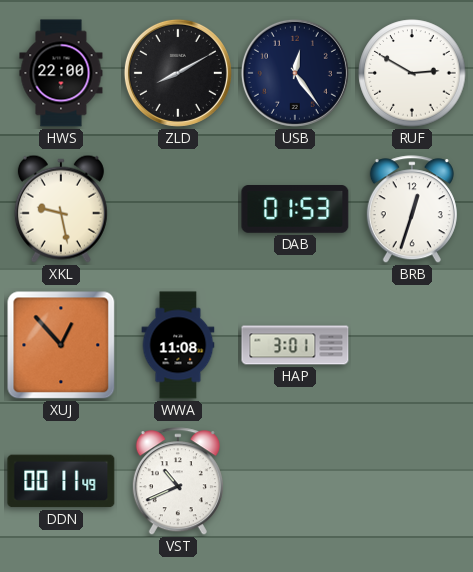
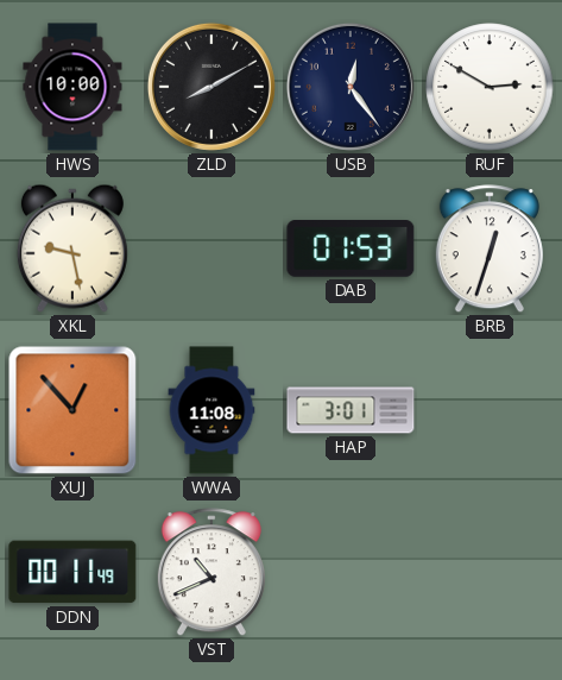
HWS: 22:00 -> 10:00
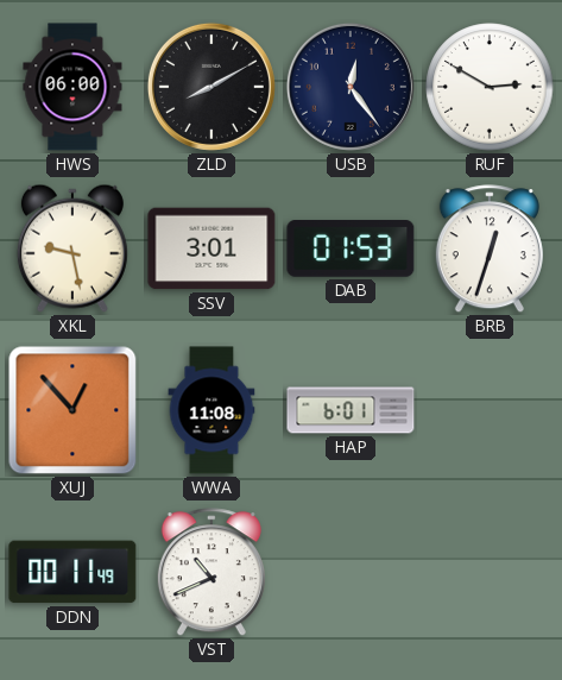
HWS: 10:00 -> 06:00
SSV: none -> 3:01
HAP: 3:01 -> 6:01
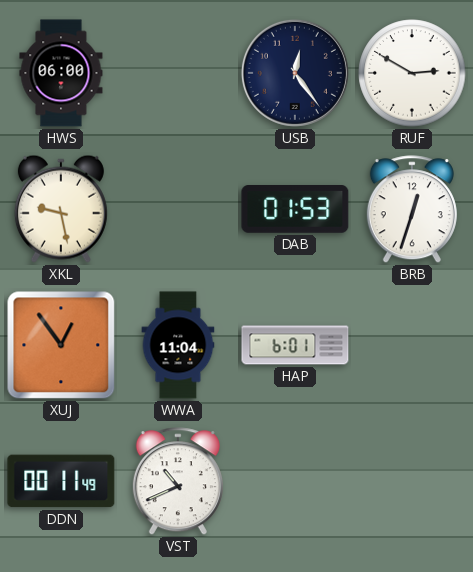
ZLD: 8:10 -> none
SSV: 3:01 -> none
XUJ: 12:53 -> 12:54
WWA: 11:08 -> 11:04
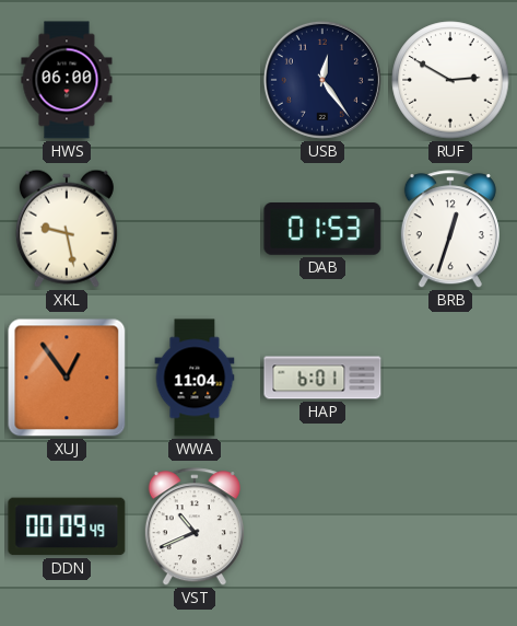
DDN: 00:11 -> 00:09
